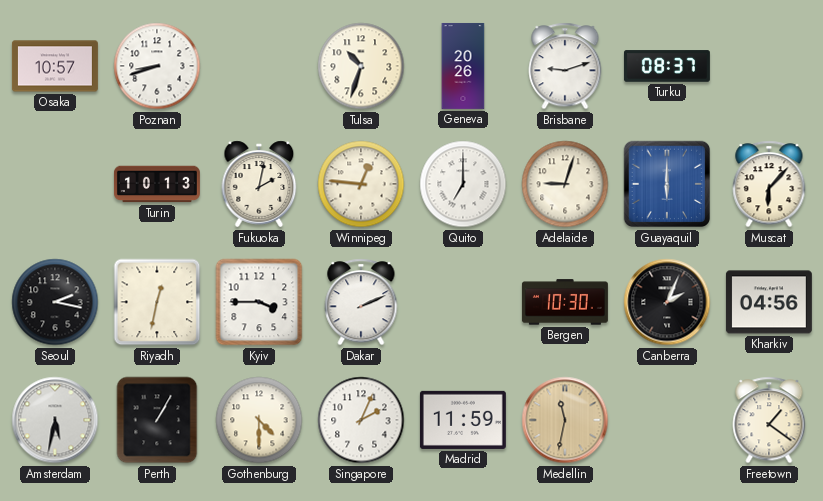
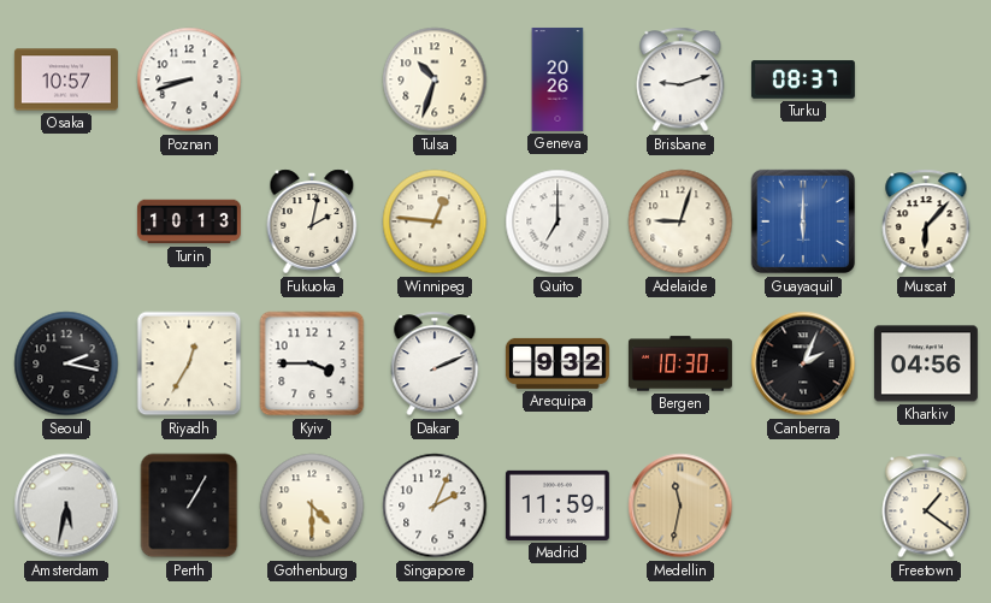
Riyadh: 12:32 -> 12:35
Arequipa: none -> 9:32
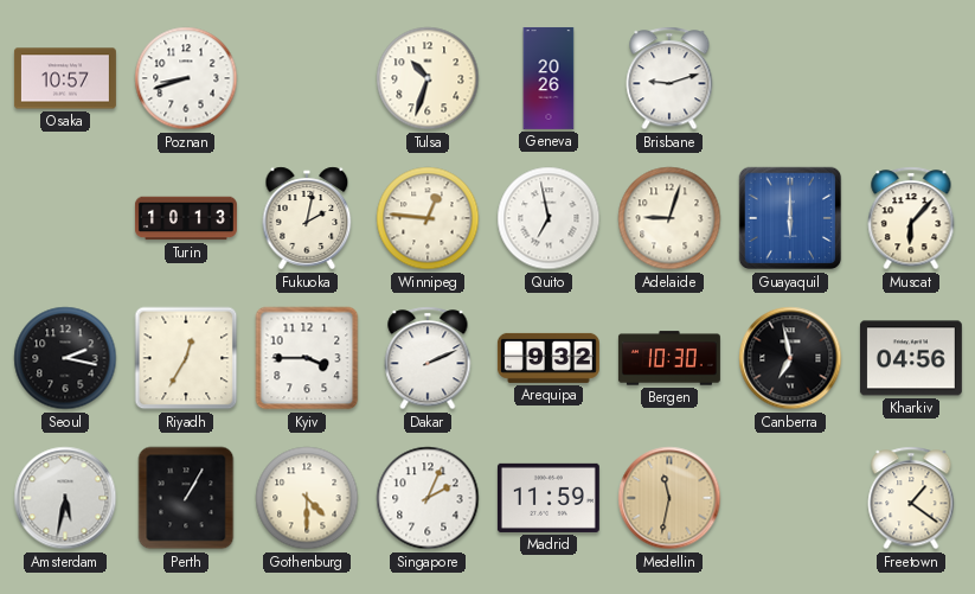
Turku: 08:37 -> none
Quito: 7:00 -> 6:58
Canberra: 2:04 -> 6:58
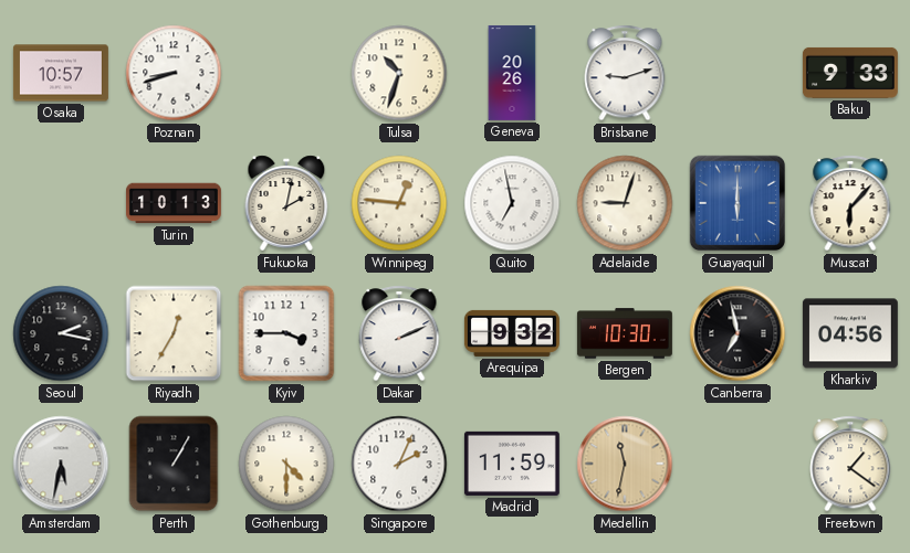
Baku: none -> 9:33
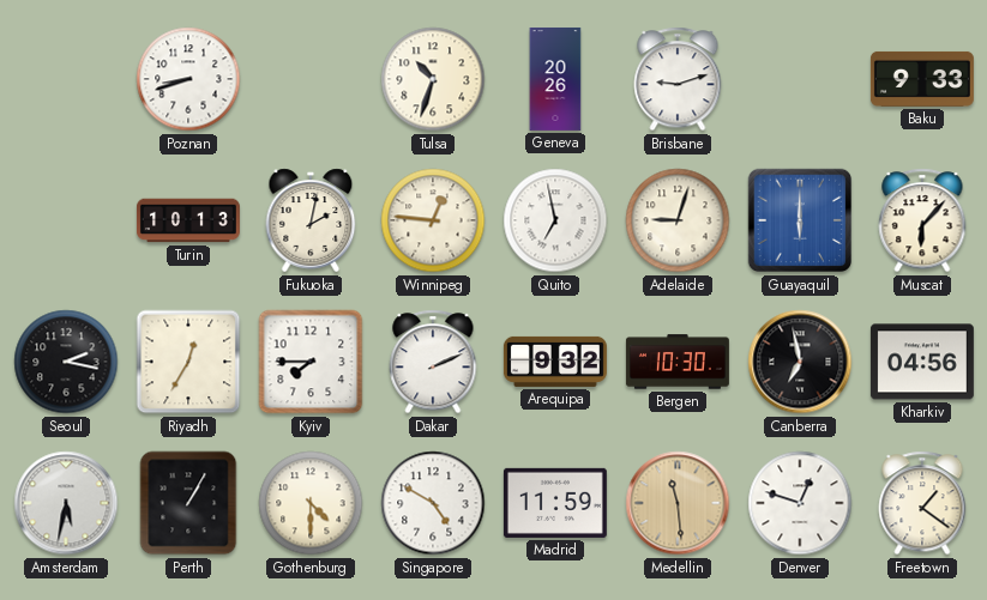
Osaka: 10:57 -> none
Kyiv: 3:45 -> 7:45
Singapore: 2:04 -> 4:50
Medellin: 11:32 -> 11:29
Denver: none -> 12:48
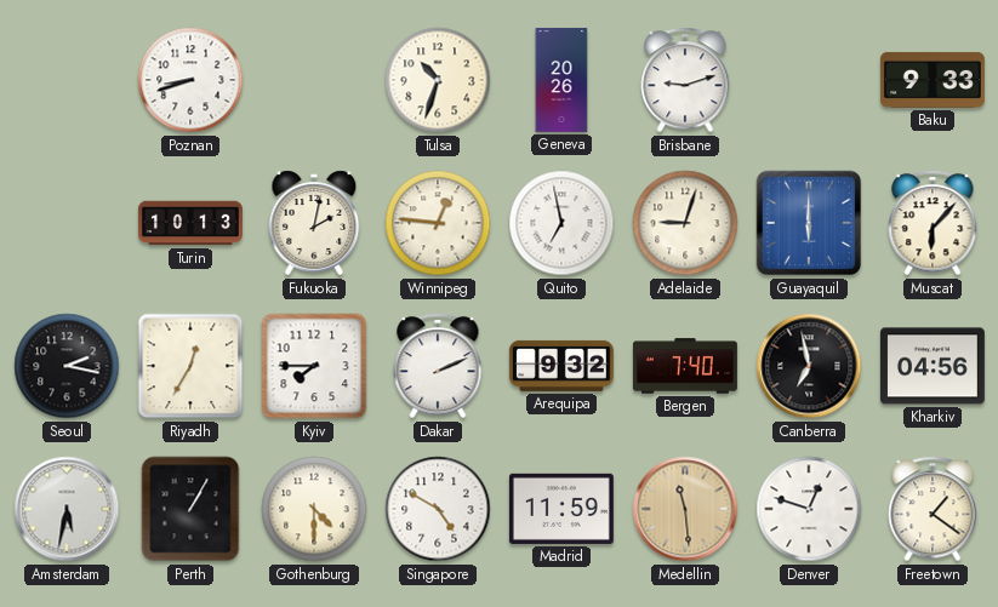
Bergen: 10:30 -> 7:40
